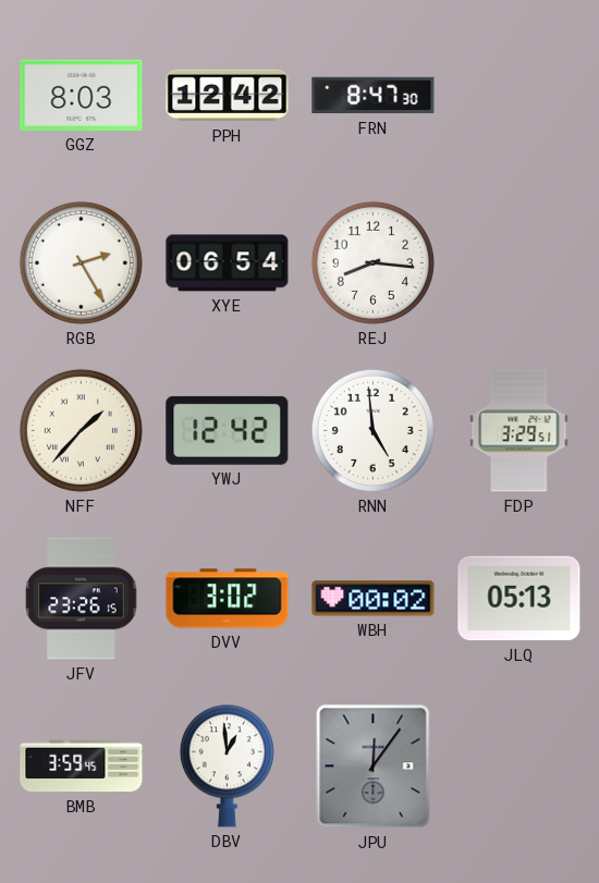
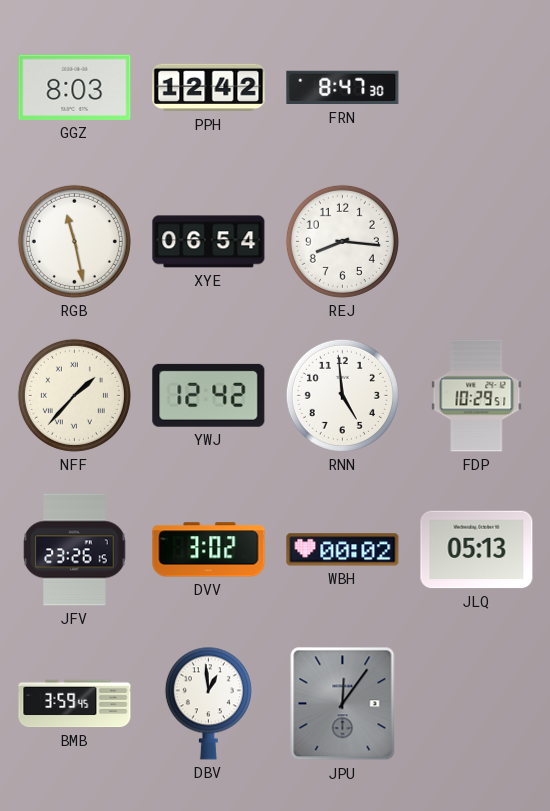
RGB: 2:25 -> 11:28
FDP: 3:29 -> 10:29
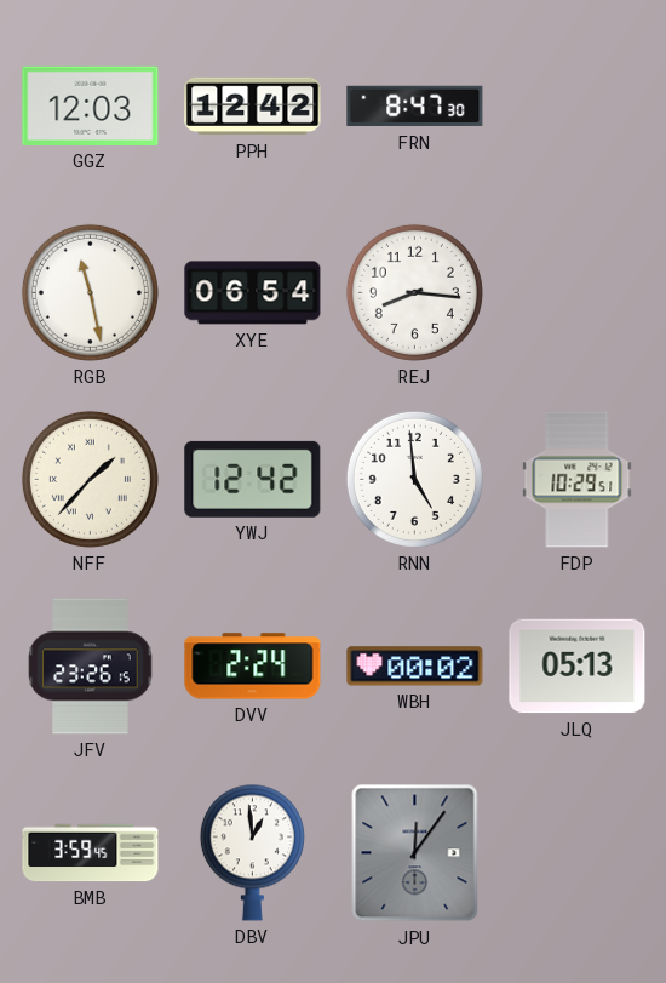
GGZ: 8:03 -> 12:03
DVV: 3:02 -> 2:24
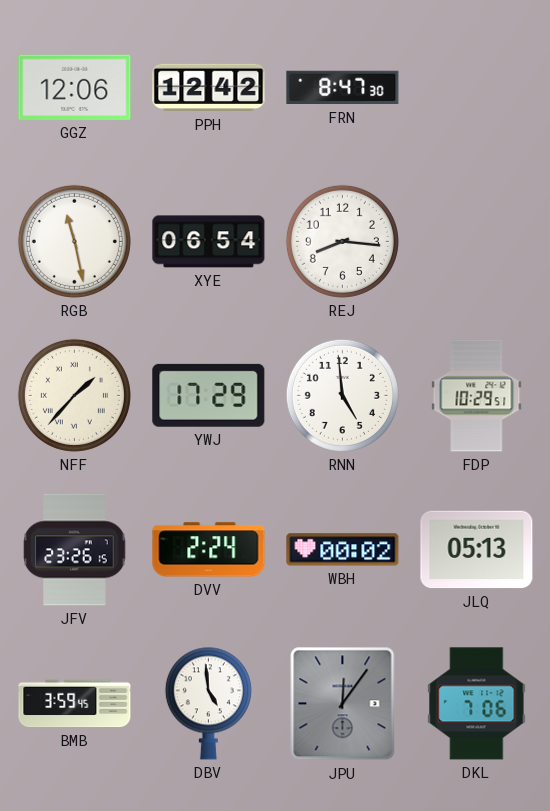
GGZ: 12:03 -> 12:06
YWJ: 12:42 -> 17:29
DBV: 12:59 -> 4:59
DKL: none -> 7:06
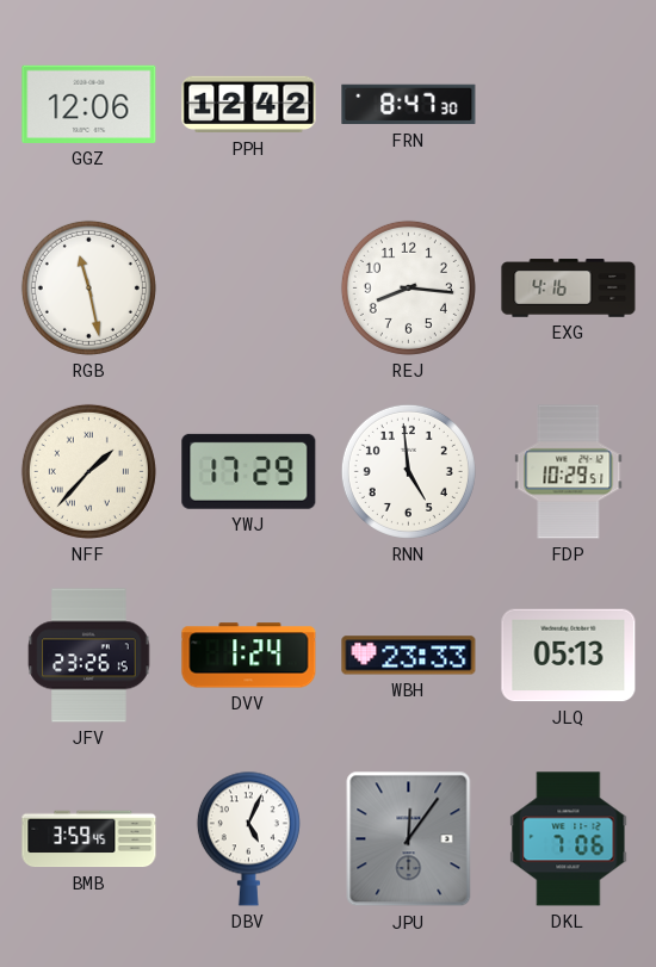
XYE: 06:54 -> none
EXG: none -> 4:16
DVV: 2:24 -> 1:24
WBH: 00:02 -> 23:33
DBV: 4:59 -> 5:04
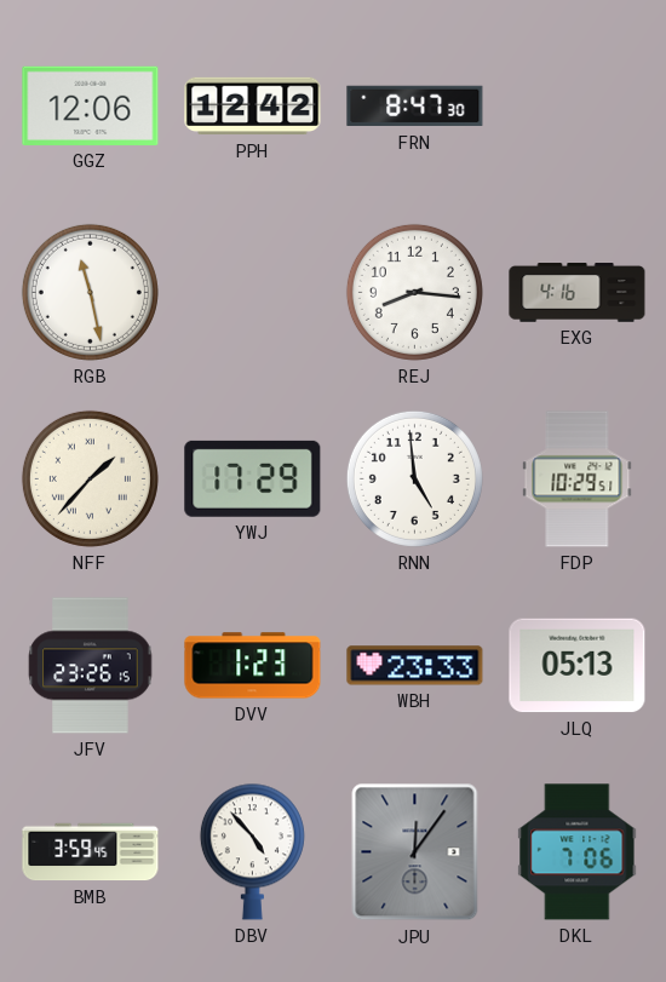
DVV: 1:24 -> 1:23
DBV: 5:04 -> 4:53
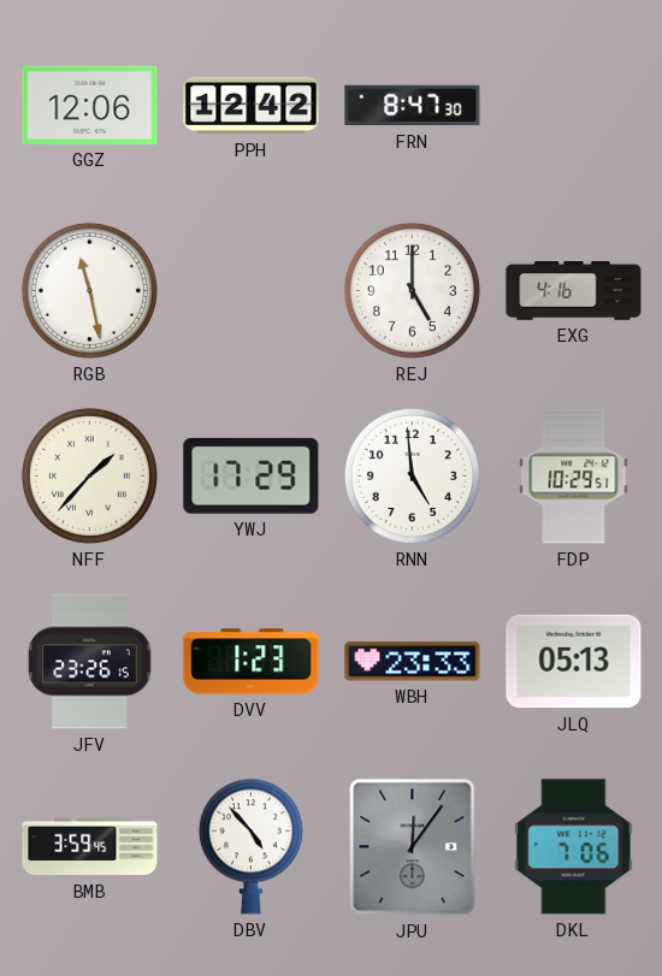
REJ: 8:16 -> 5:00
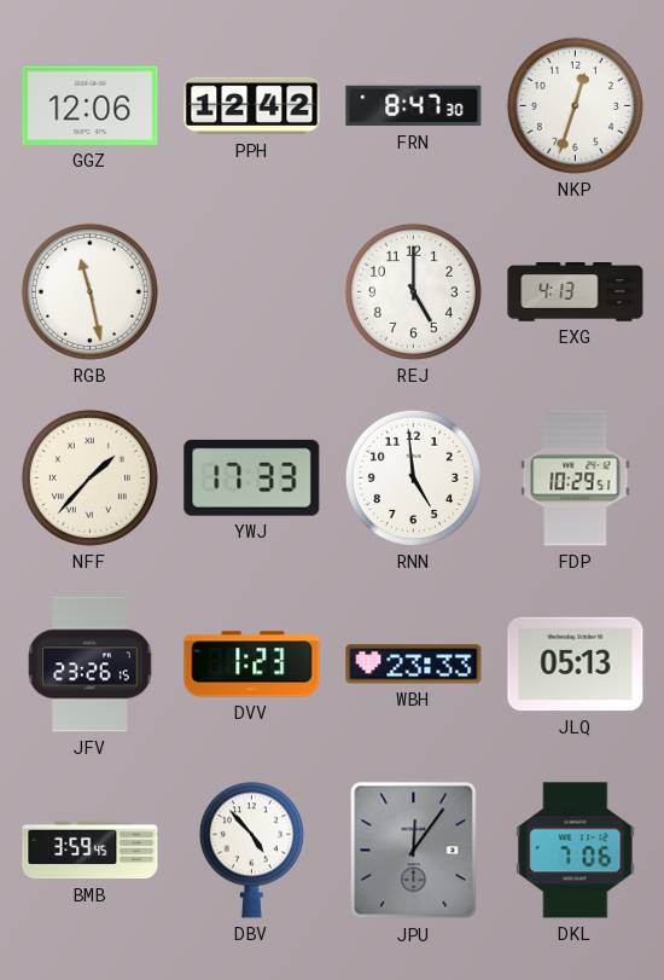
NKP: none -> 12:33
EXG: 4:16 -> 4:13
YWJ: 17:29 -> 17:33
